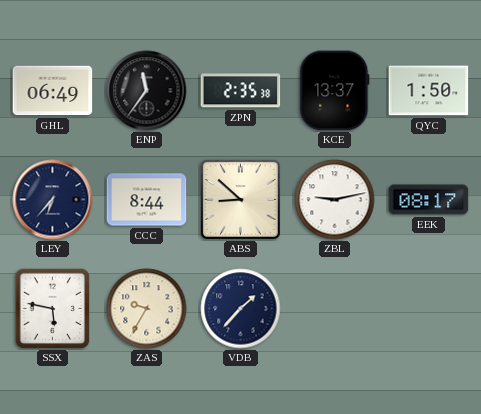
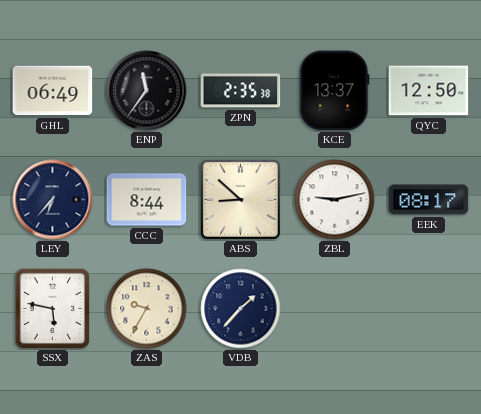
QYC: 1:50 -> 12:50
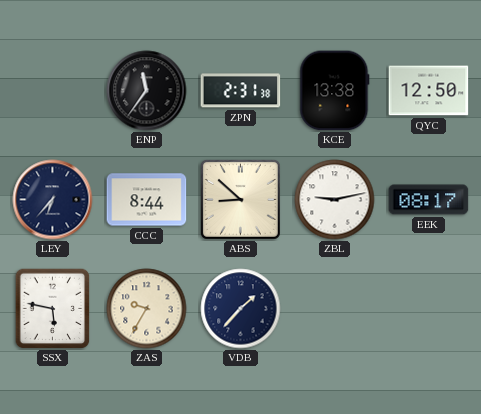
GHL: 06:49 -> none
ZPN: 2:35 -> 2:31
KCE: 13:37 -> 13:38
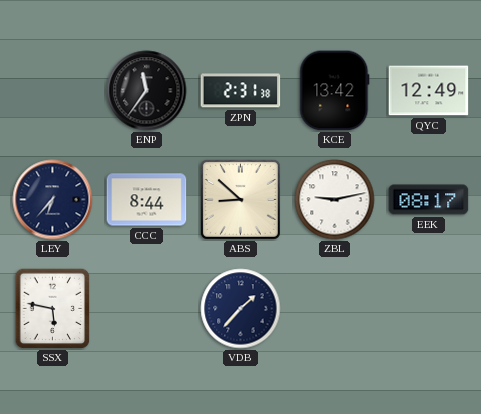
KCE: 13:38 -> 13:42
QYC: 12:50 -> 12:49
ZAS: 9:35 -> none
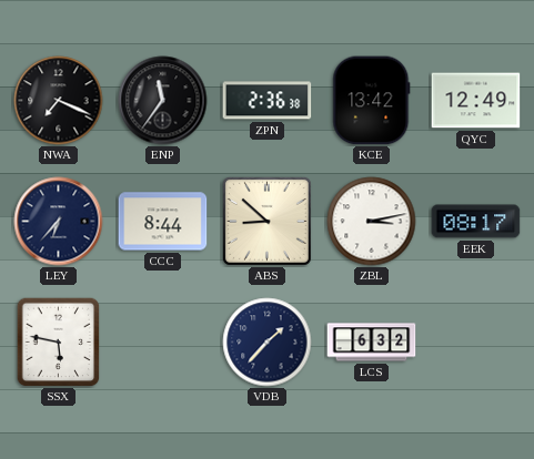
NWA: none -> 7:19
ZPN: 2:31 -> 2:36
ZBL: 9:13 -> 3:13
LCS: none -> 6:32
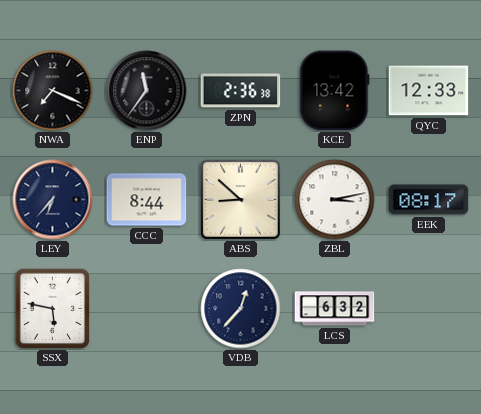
QYC: 12:49 -> 12:33
VDB: 1:37 -> 12:37
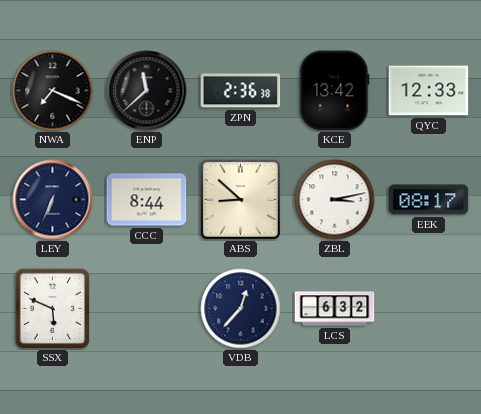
ENP: 11:36 -> 11:38
LEY: 6:37 -> 6:34
SSX: 5:47 -> 5:49
